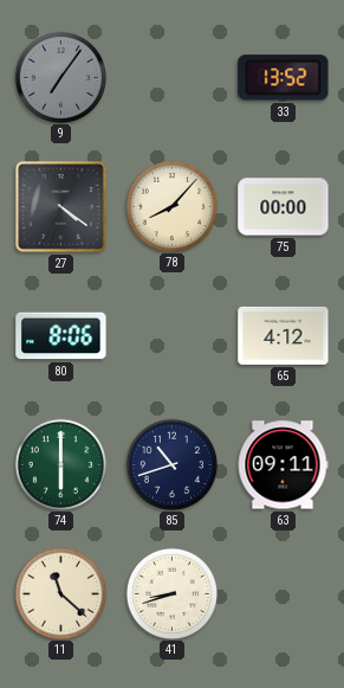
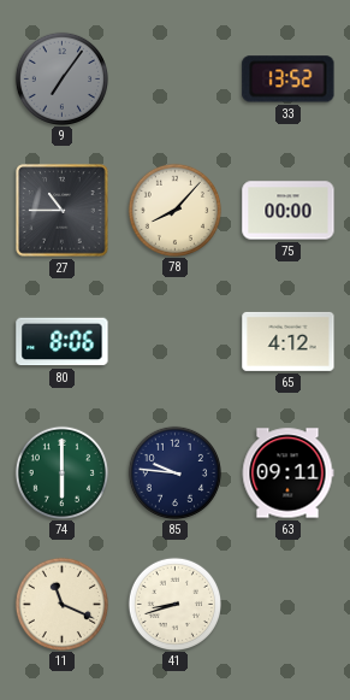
27: 4:21 -> 10:45
85: 10:42 -> 9:46
11: 11:22 -> 11:19
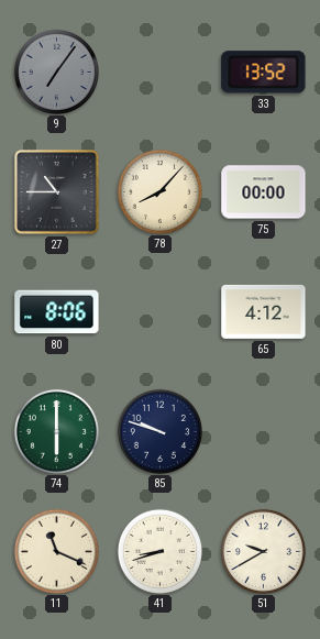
85: 9:46 -> 9:48
63: 09:11 -> none
51: none -> 9:40
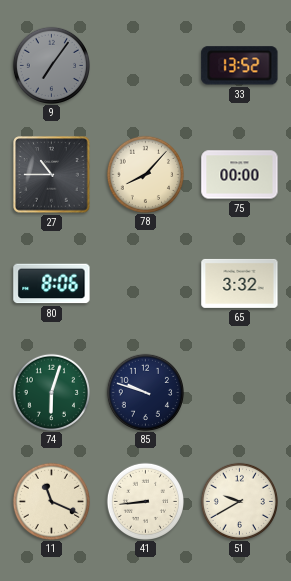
65: 4:12 -> 3:32
74: 6:00 -> 6:03
41: 8:42 -> 8:44
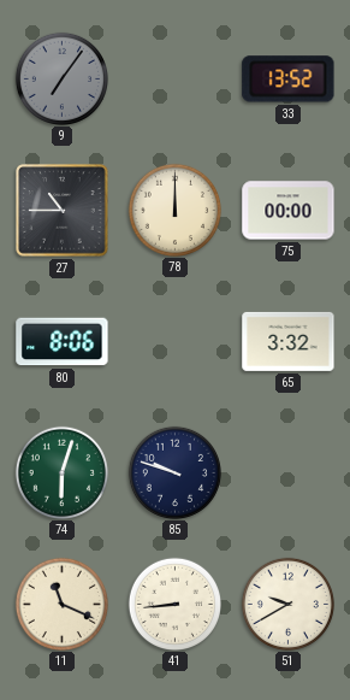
78: 8:07 -> 12:00
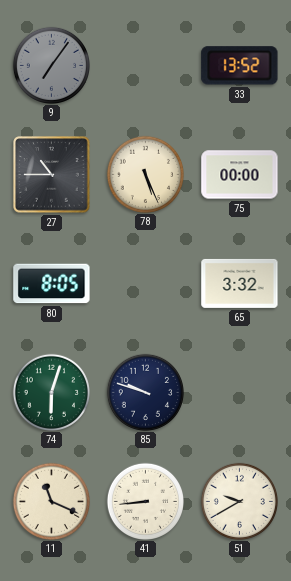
78: 12:00 -> 5:26
80: 8:06 -> 8:05
